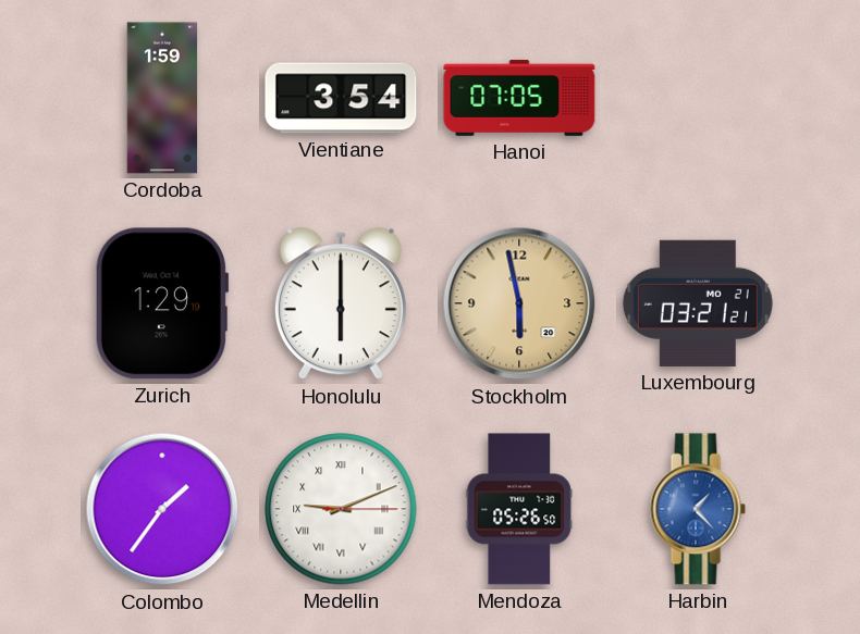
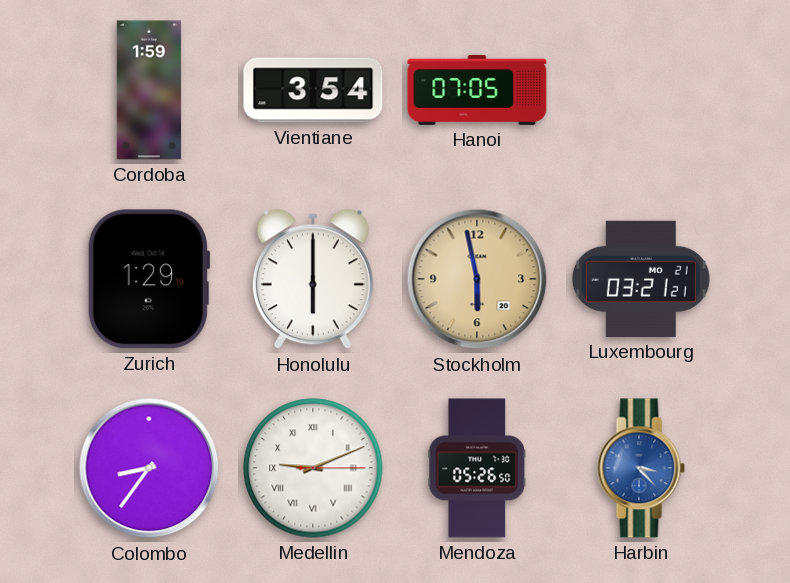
Colombo: 1:36 -> 8:36
Harbin: 1:23 -> 3:23
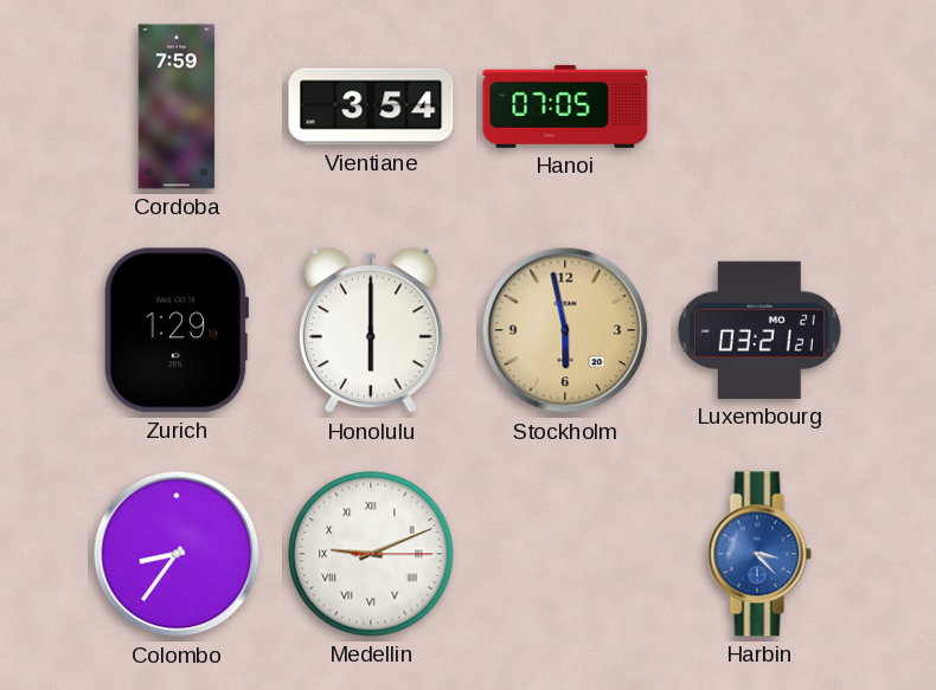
Cordoba: 1:59 -> 7:59
Mendoza: 05:26 -> none
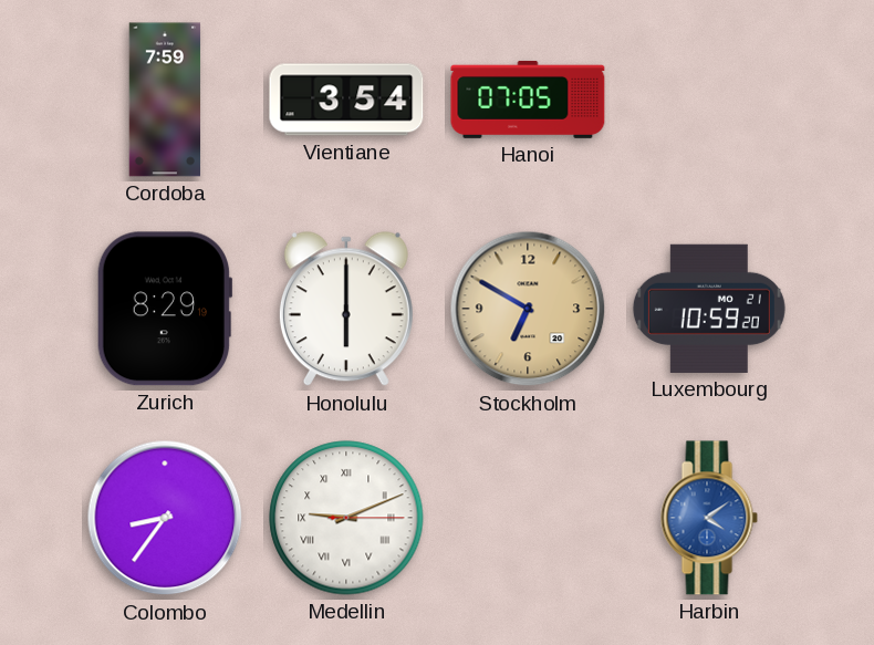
Zurich: 1:29 -> 8:29
Stockholm: 5:58 -> 6:50
Luxembourg: 03:21 -> 10:59
Harbin: 3:23 -> 4:09
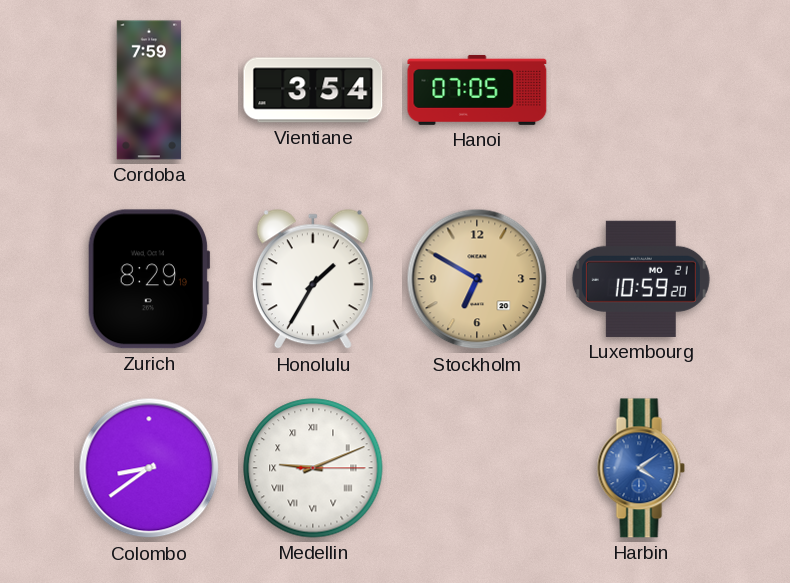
Honolulu: 6:00 -> 1:35
Colombo: 8:36 -> 8:39
